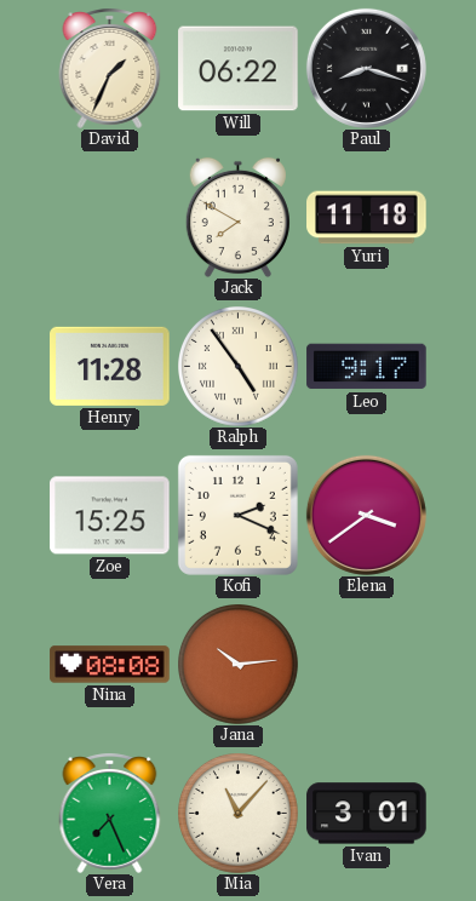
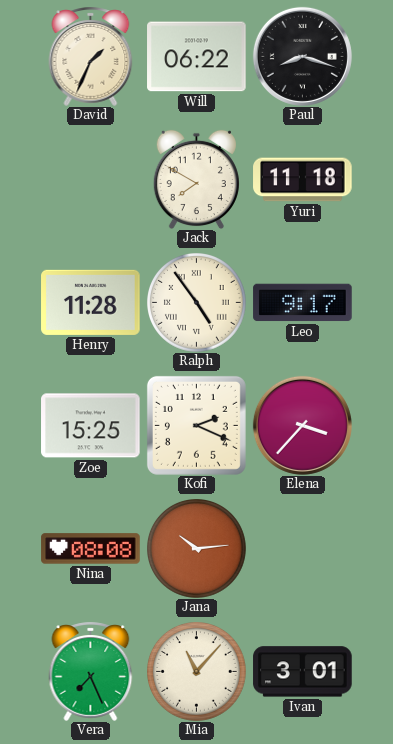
Elena: 3:39 -> 3:37
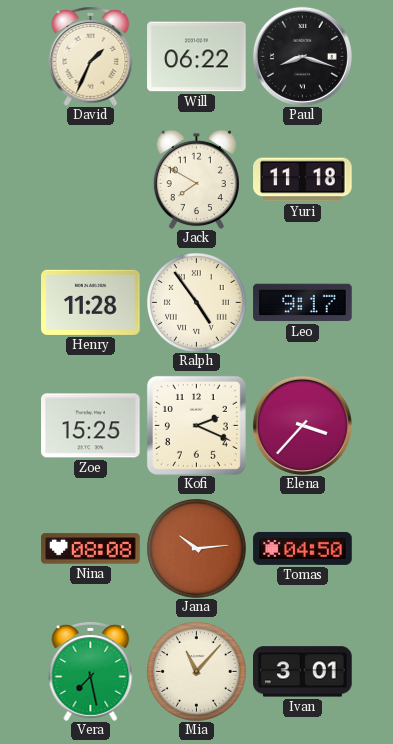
Tomas: none -> 04:50
Vera: 7:26 -> 7:28
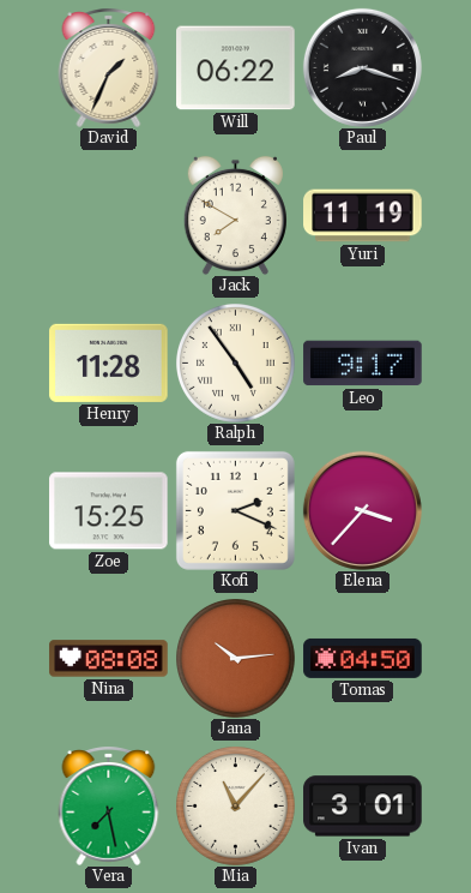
Yuri: 11:18 -> 11:19
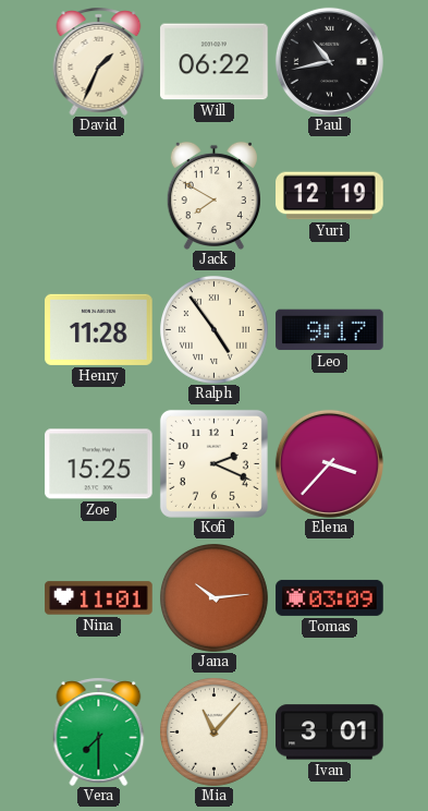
Paul: 8:18 -> 10:43
Yuri: 11:19 -> 12:19
Nina: 08:08 -> 11:01
Tomas: 04:50 -> 03:09
Vera: 7:28 -> 7:30
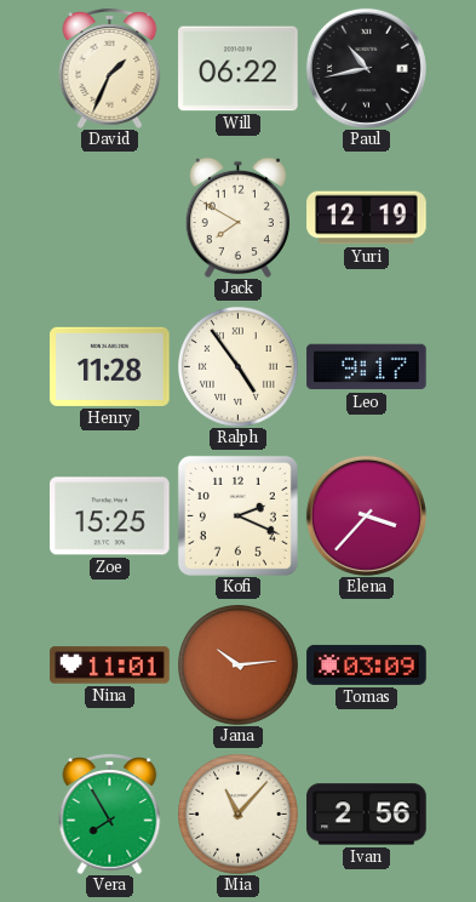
Vera: 7:30 -> 7:55
Ivan: 3:01 -> 2:56
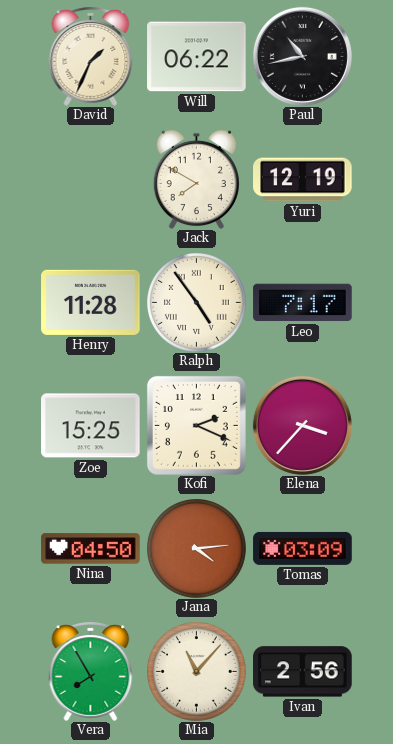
Leo: 9:17 -> 7:17
Nina: 11:01 -> 04:50
Jana: 10:14 -> 4:14
